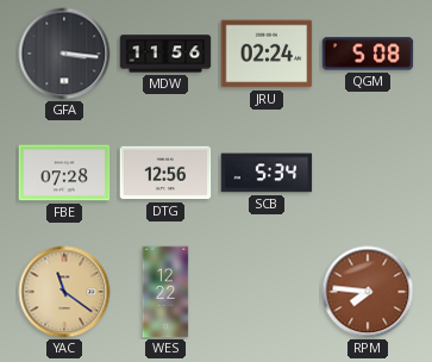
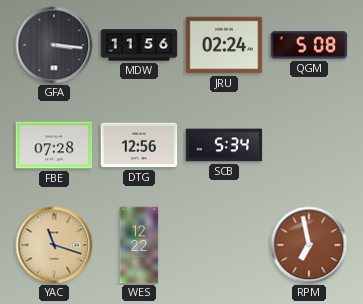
YAC: 11:21 -> 11:18
RPM: 7:46 -> 6:58
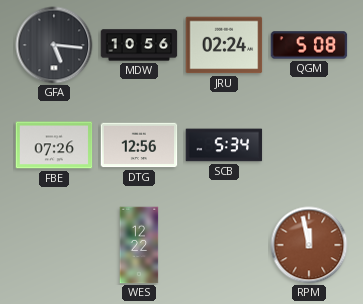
GFA: 3:16 -> 5:16
MDW: 11:56 -> 10:56
FBE: 07:28 -> 07:26
YAC: 11:18 -> none
RPM: 6:58 -> 11:58
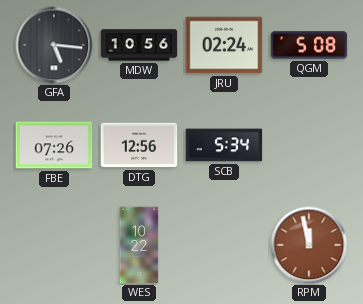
WES: 12:22 -> 10:22
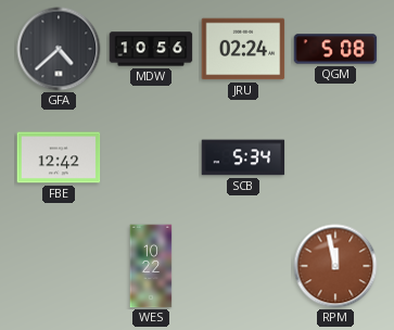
GFA: 5:16 -> 4:38
FBE: 07:26 -> 12:42
DTG: 12:56 -> none
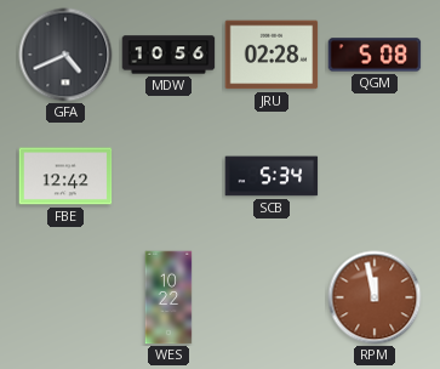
GFA: 4:38 -> 4:41
JRU: 02:24 -> 02:28
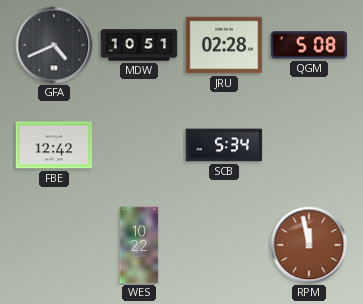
MDW: 10:56 -> 10:51
